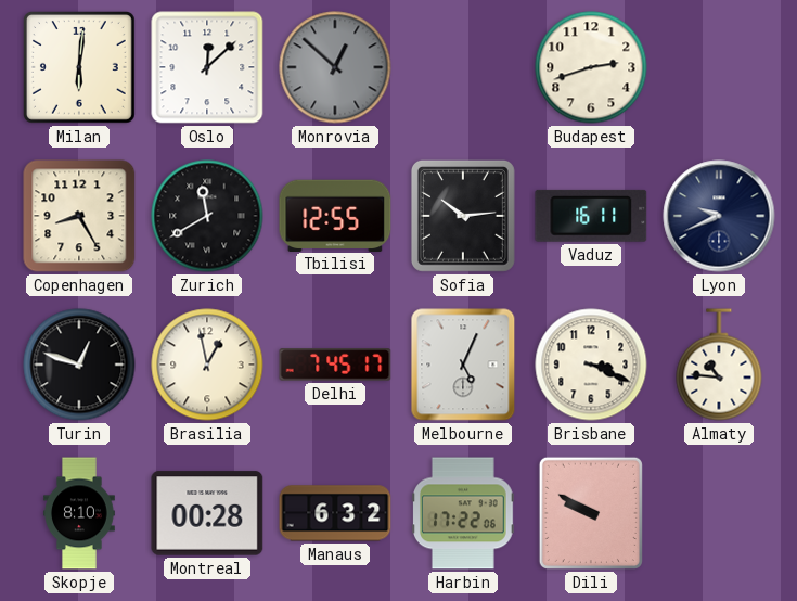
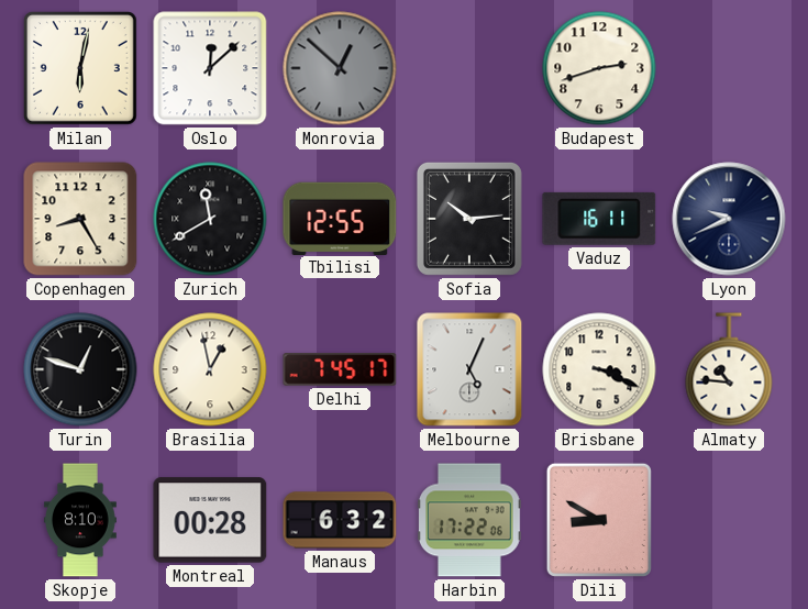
Milan: 6:01 -> 6:02
Dili: 9:50 -> 8:50
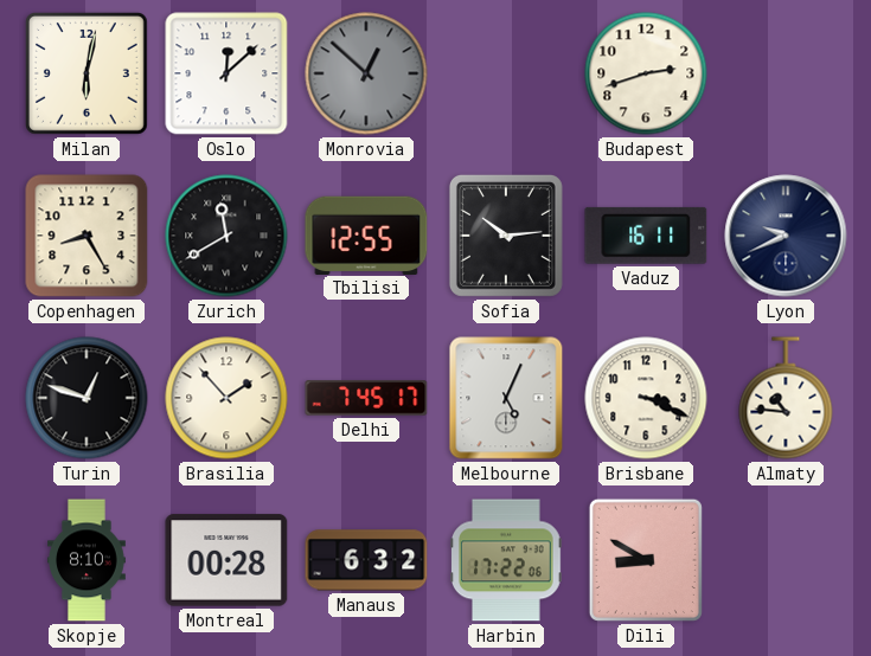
Brasilia: 12:58 -> 1:53
